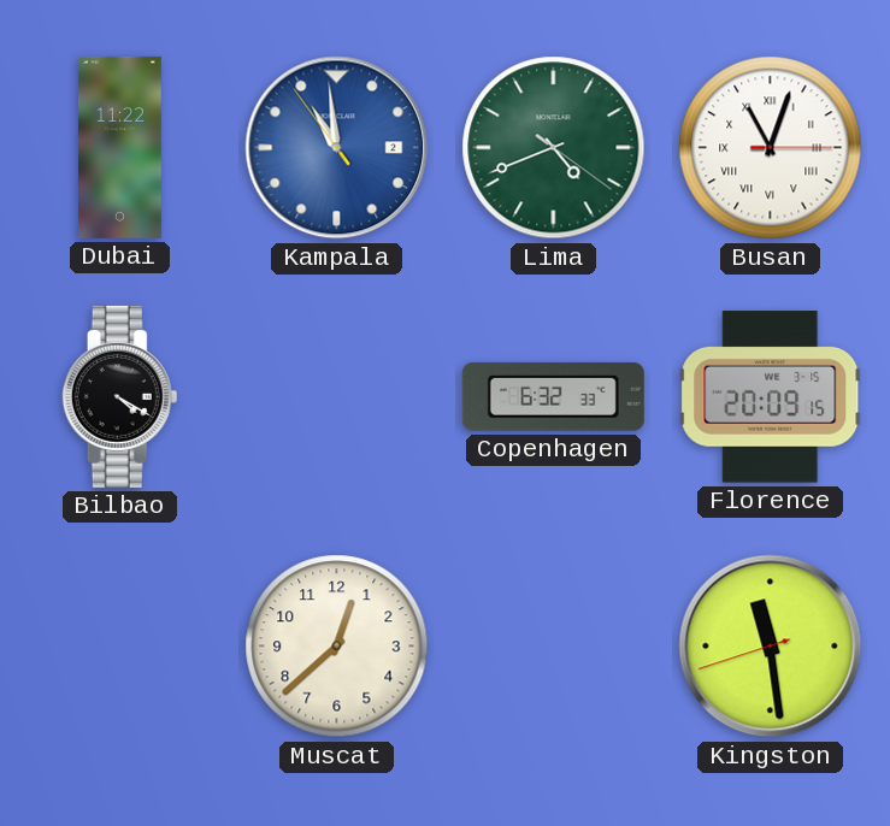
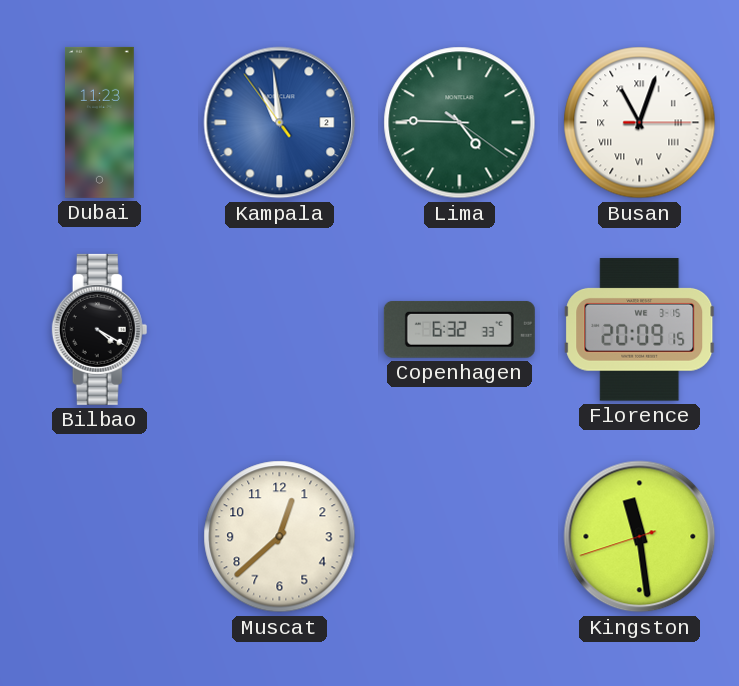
Dubai: 11:22 -> 11:23
Lima: 4:41 -> 4:45
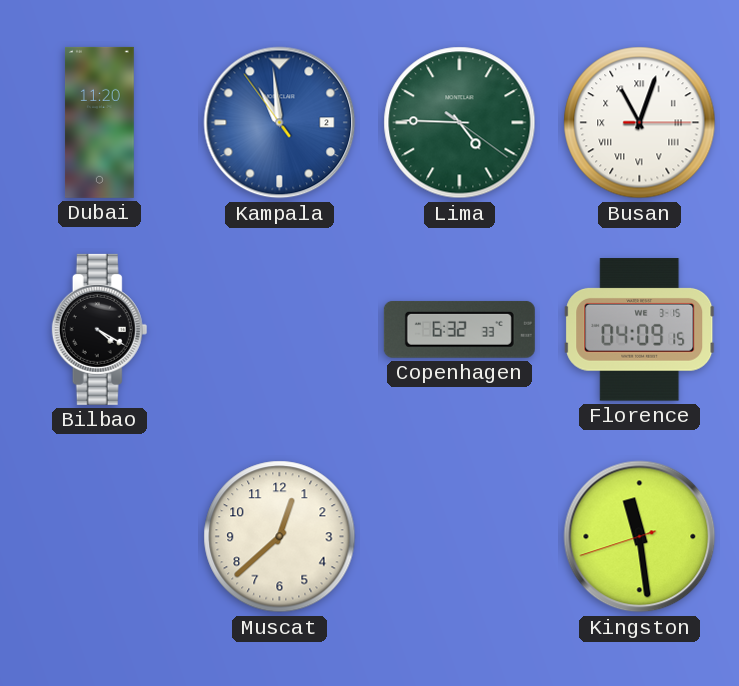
Dubai: 11:23 -> 11:20
Florence: 20:09 -> 04:09
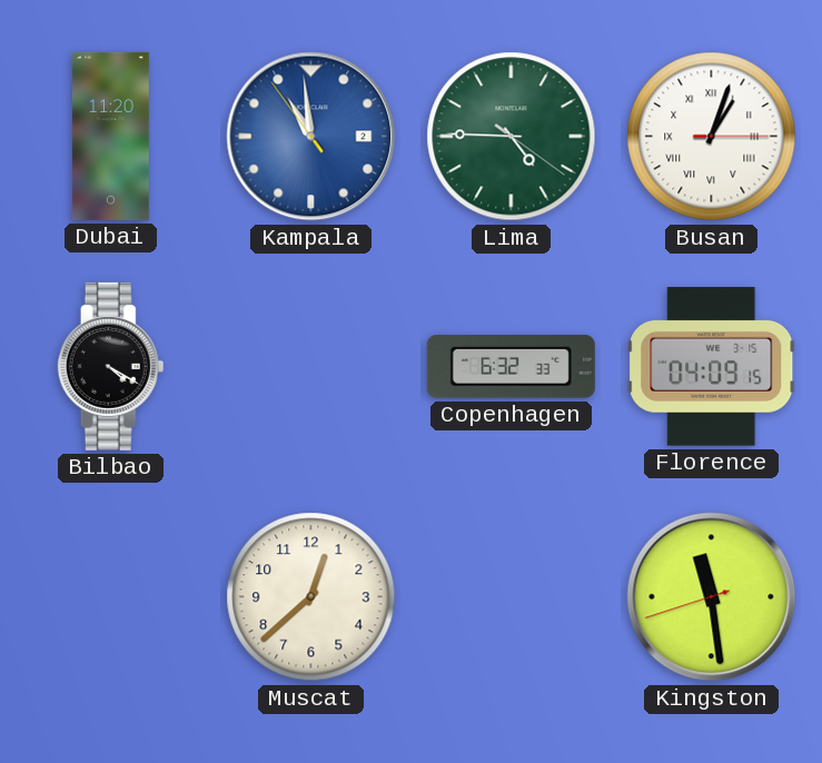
Busan: 11:03 -> 1:03
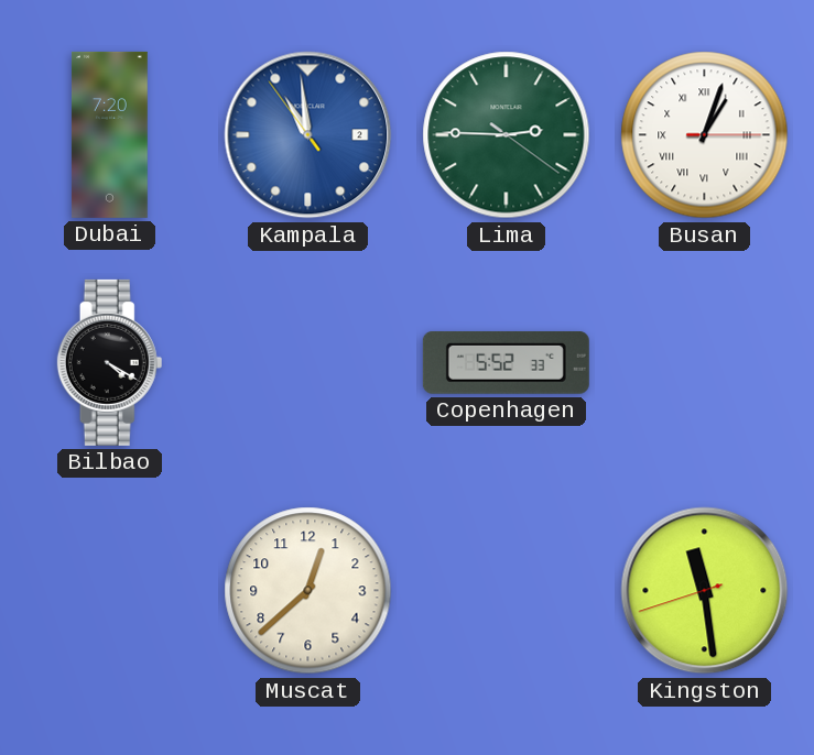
Dubai: 11:20 -> 7:20
Lima: 4:45 -> 2:45
Copenhagen: 6:32 -> 5:52
Florence: 04:09 -> none
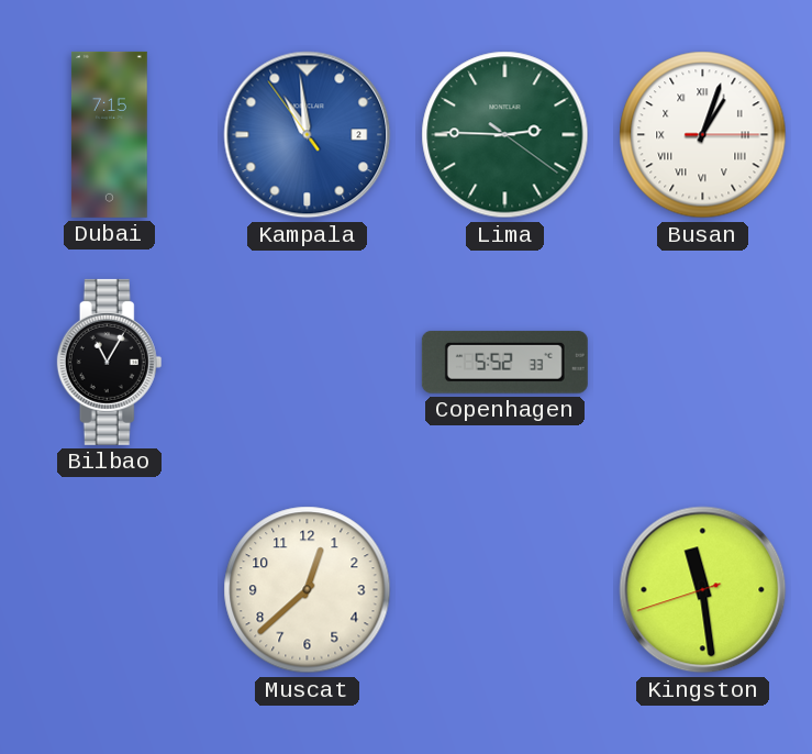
Dubai: 7:20 -> 7:15
Bilbao: 4:20 -> 11:05
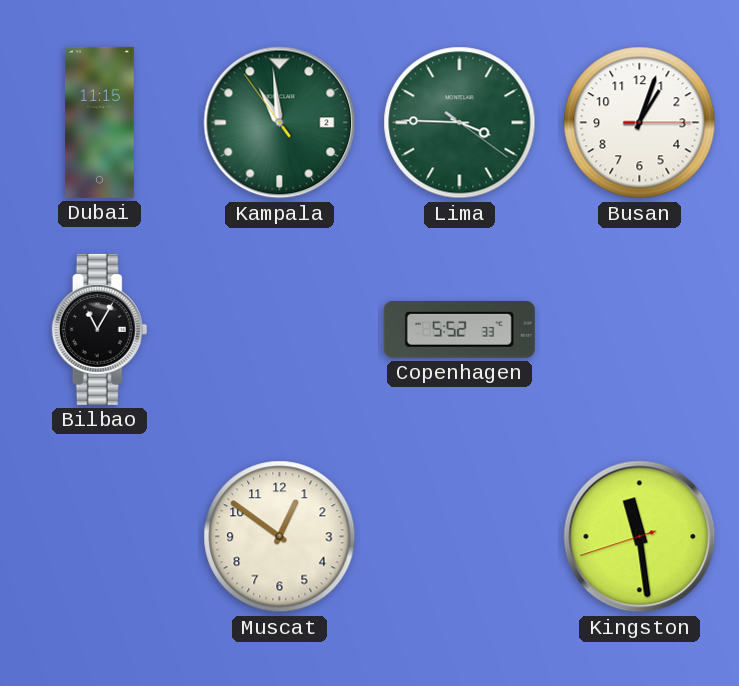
Dubai: 7:15 -> 11:15
Kampala dial: blue -> green
Lima: 2:45 -> 3:45
Busan numerals: Roman -> Arabic
Muscat: 12:38 -> 12:51
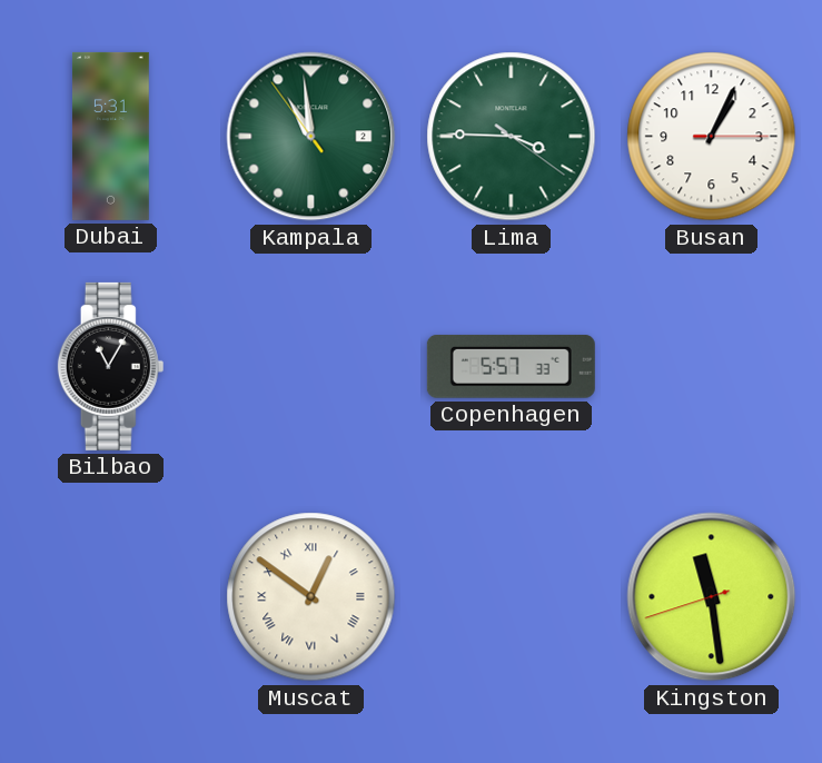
Dubai: 11:15 -> 5:31
Busan: 1:03 -> 1:04
Copenhagen: 5:52 -> 5:57
Muscat numerals: Arabic -> Roman
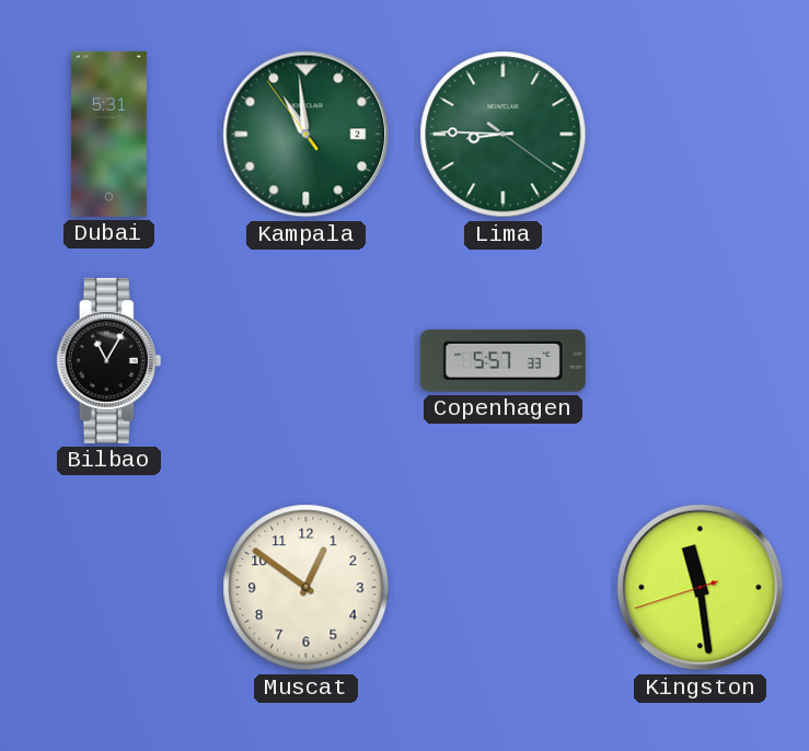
Lima: 3:45 -> 8:45
Busan: 1:04 -> none
Muscat numerals: Roman -> Arabic
